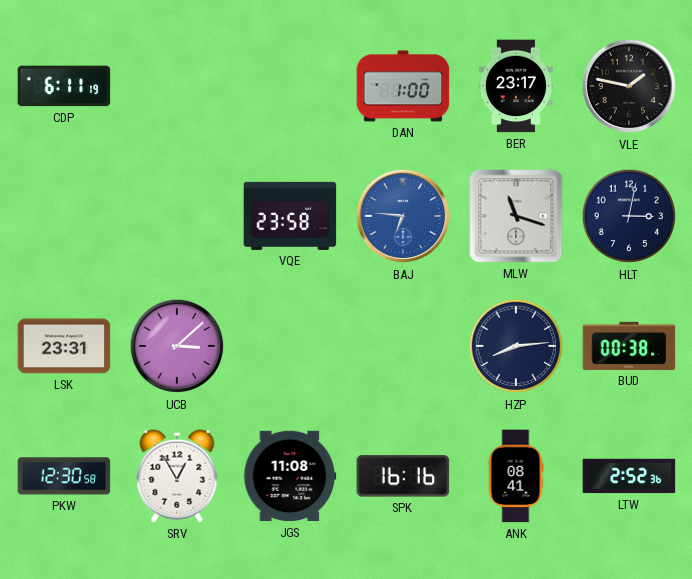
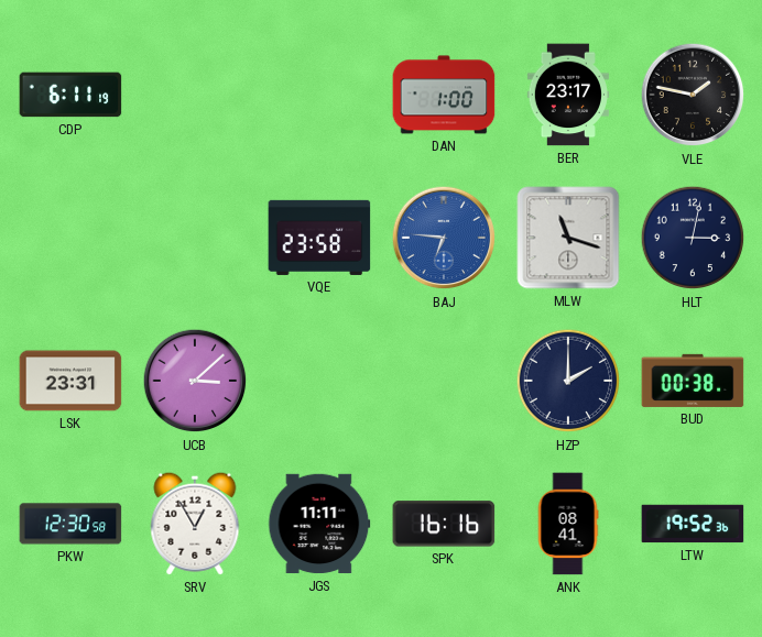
HZP: 8:14 -> 2:00
JGS: 11:08 -> 11:11
LTW: 2:52 -> 19:52
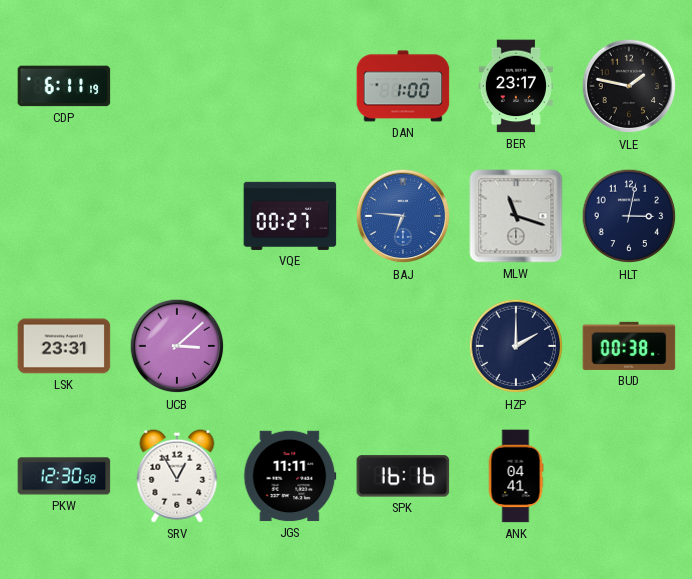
VQE: 23:58 -> 00:27
ANK: 08:41 -> 04:41
LTW: 19:52 -> none
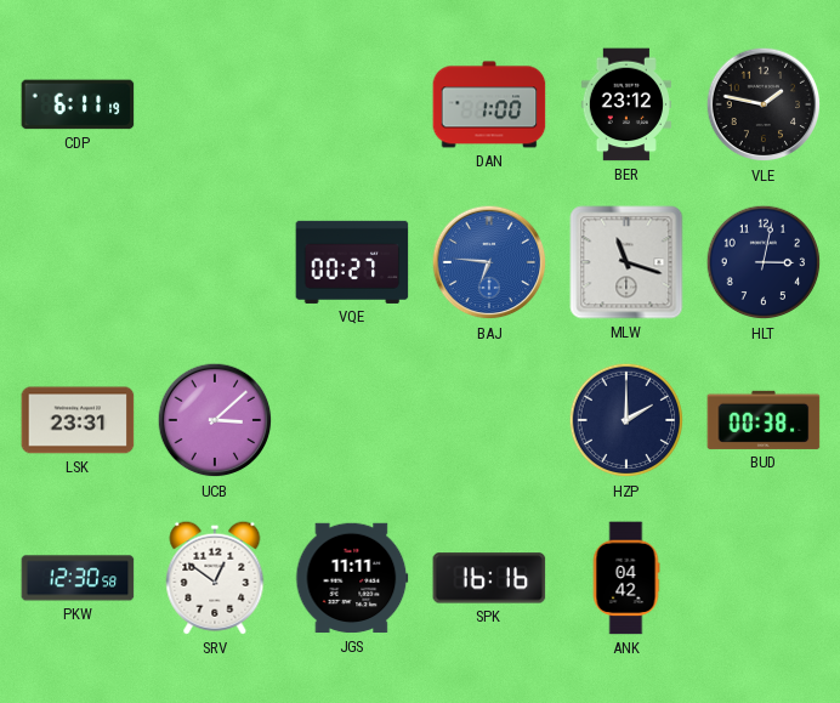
BER: 23:17 -> 23:12
SRV: 12:55 -> 12:51
ANK: 04:41 -> 04:42
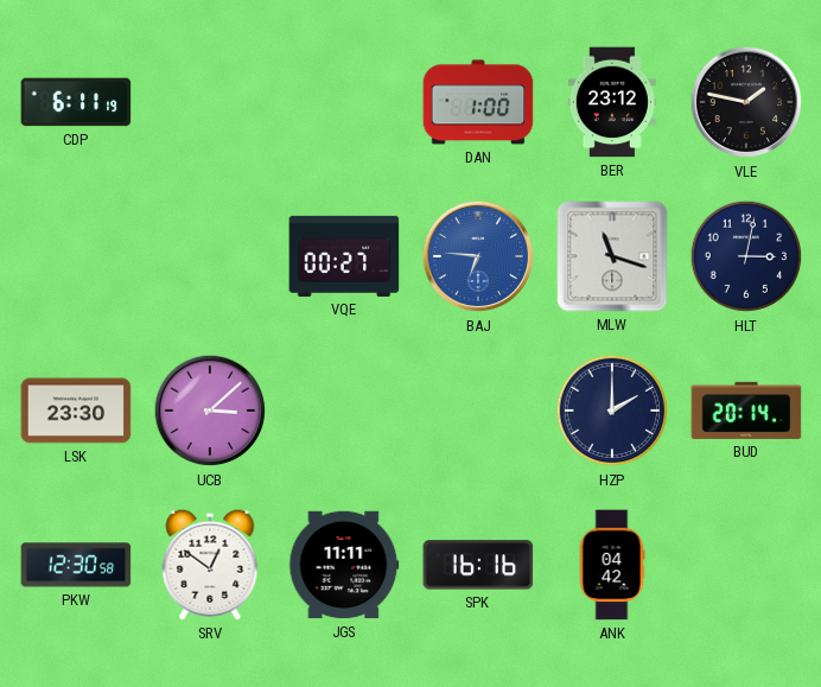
LSK: 23:31 -> 23:30
BUD: 00:38 -> 20:14
